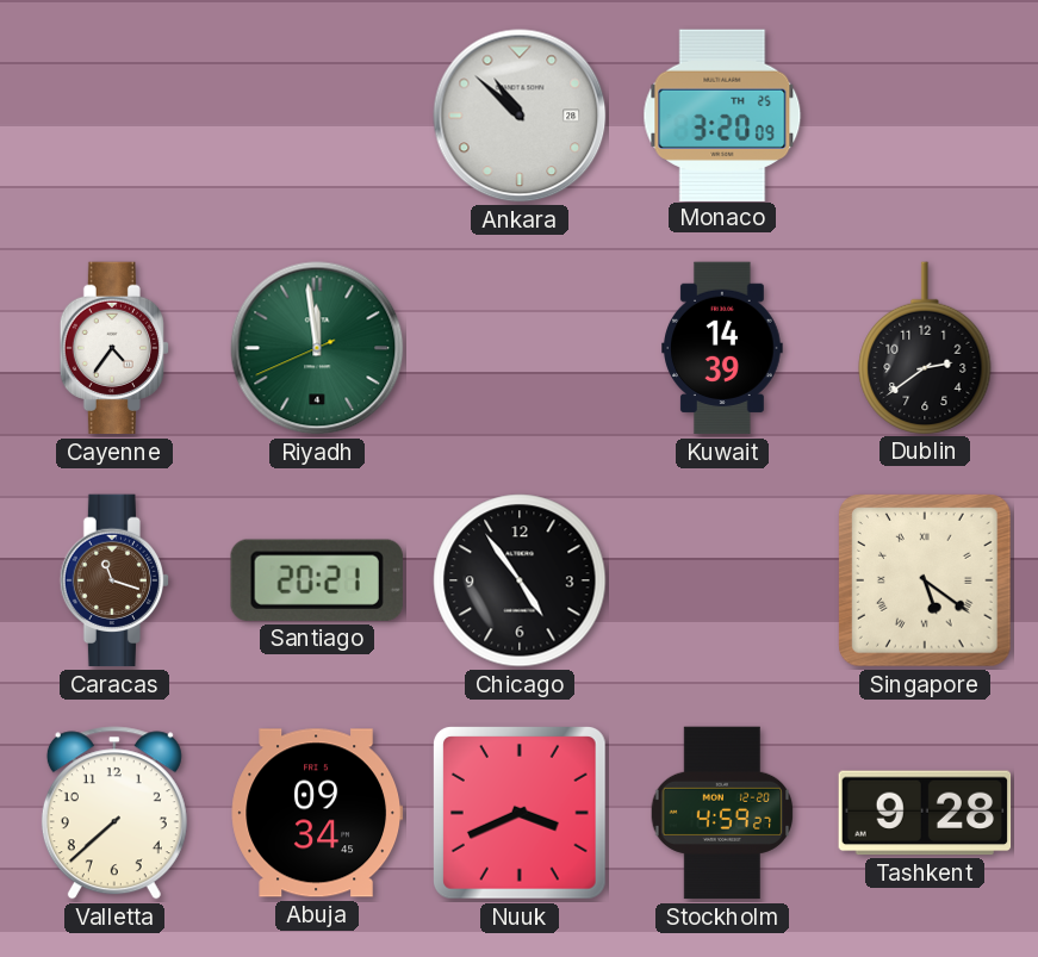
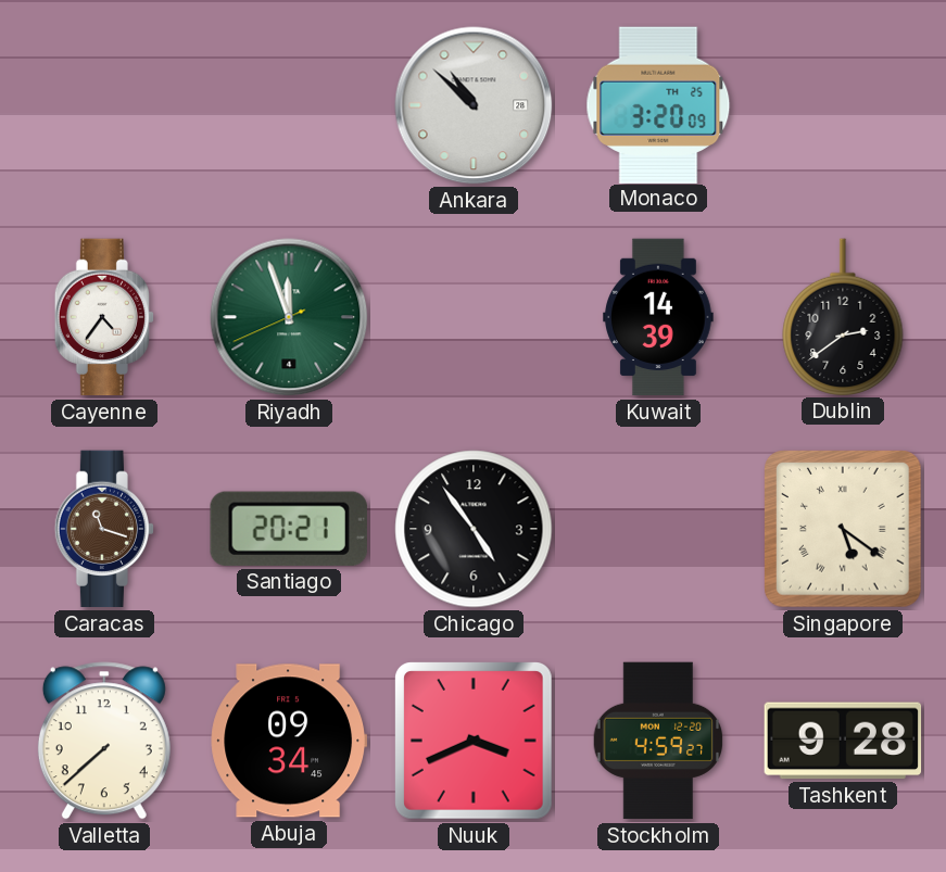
Riyadh: 11:58 -> 11:56
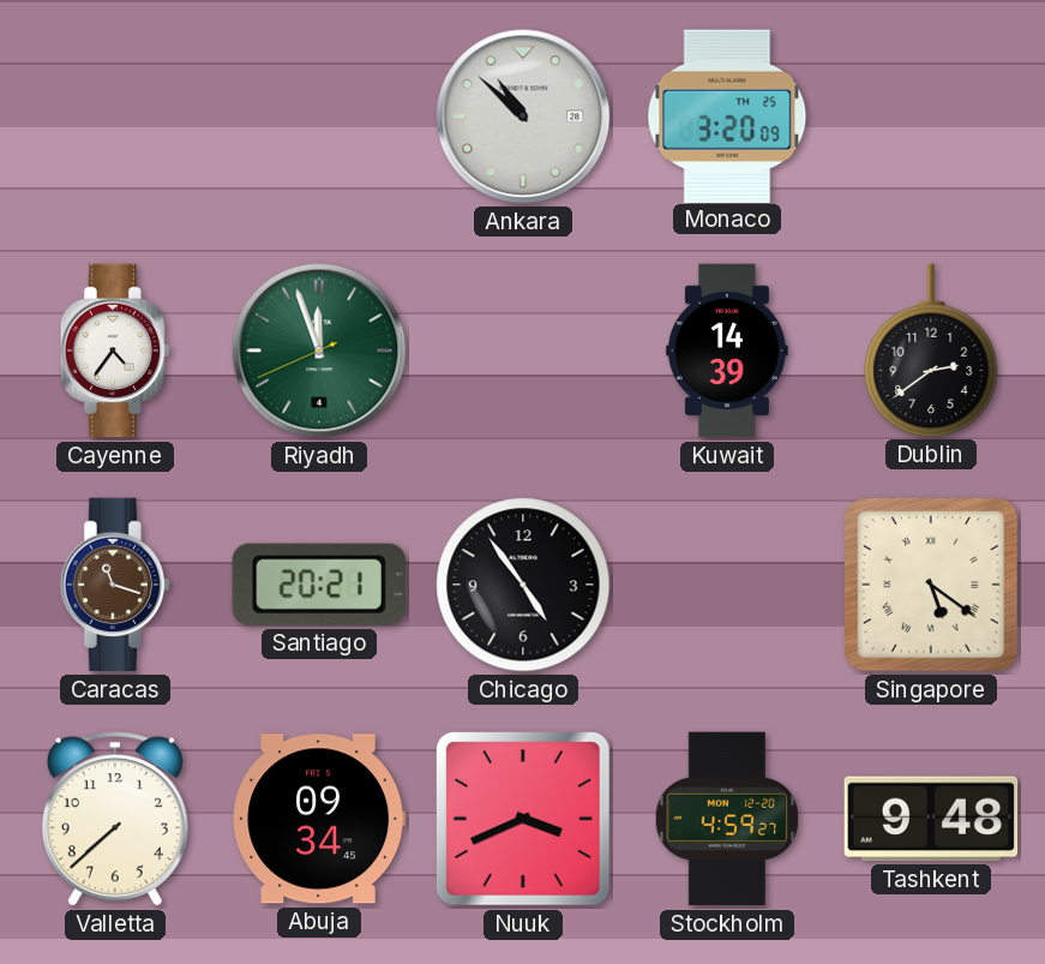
Tashkent: 9:28 -> 9:48
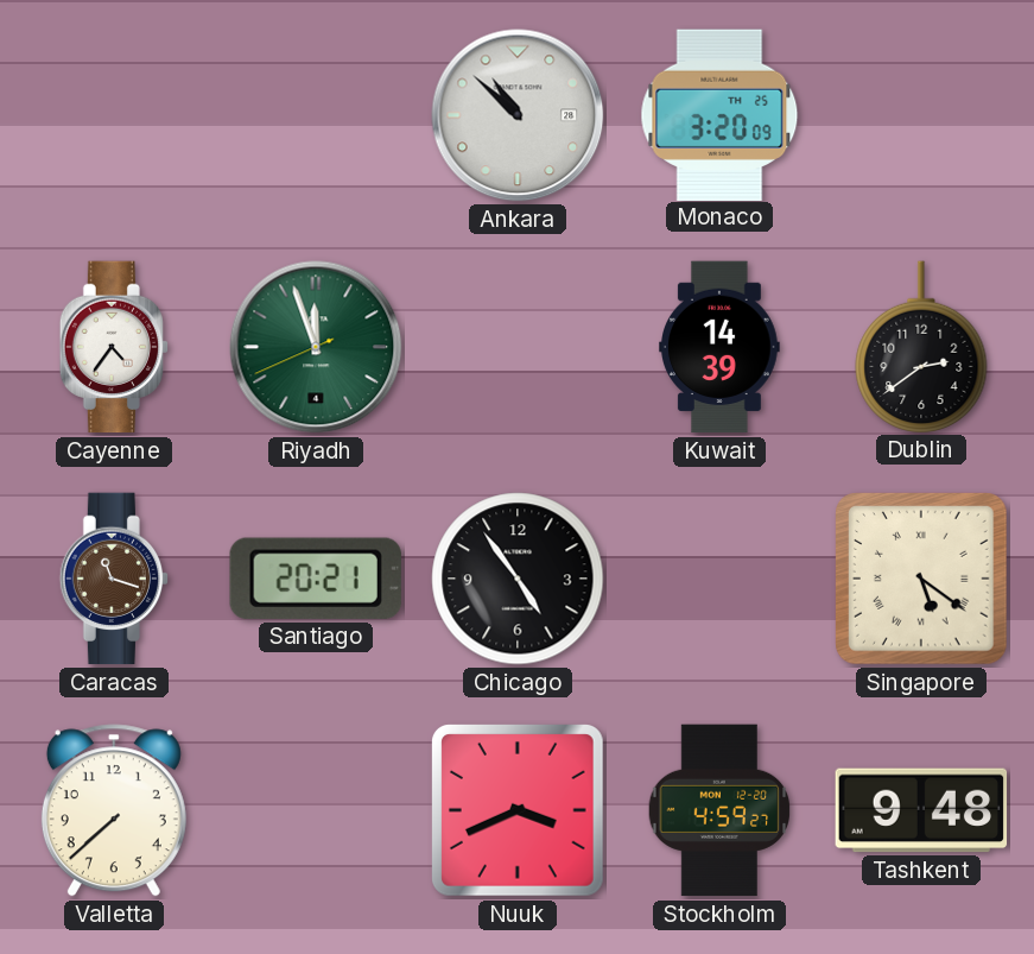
Abuja: 09:34 -> none
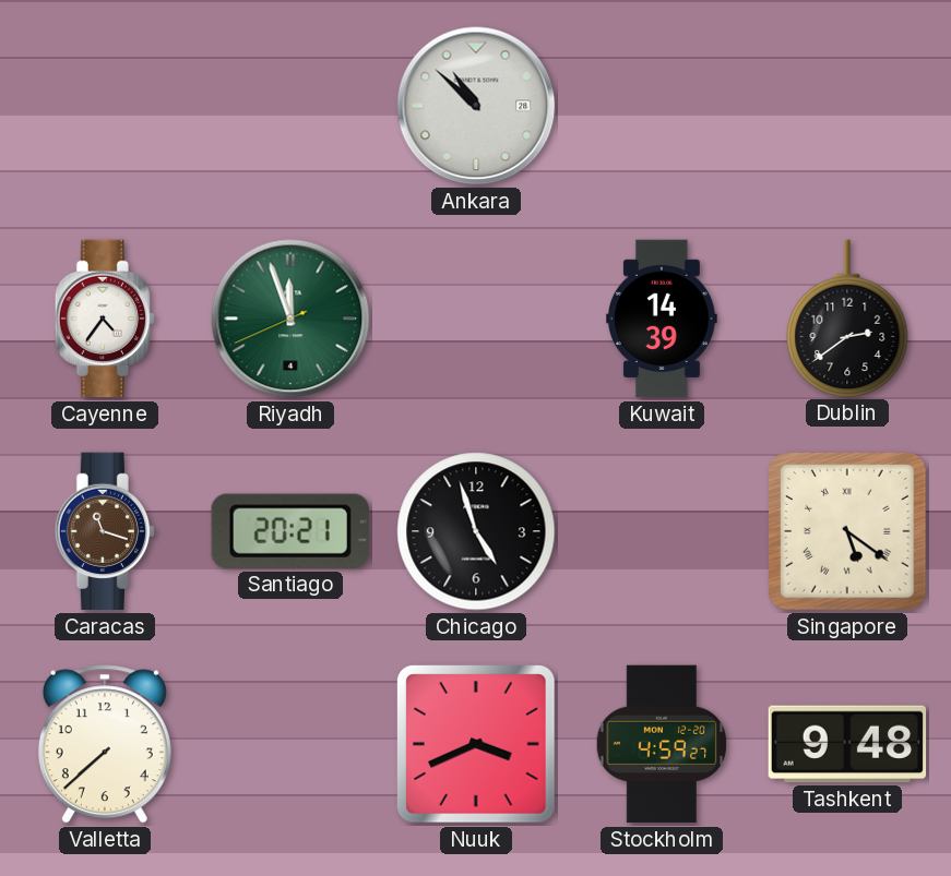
Monaco: 3:20 -> none
Chicago: 4:54 -> 4:57
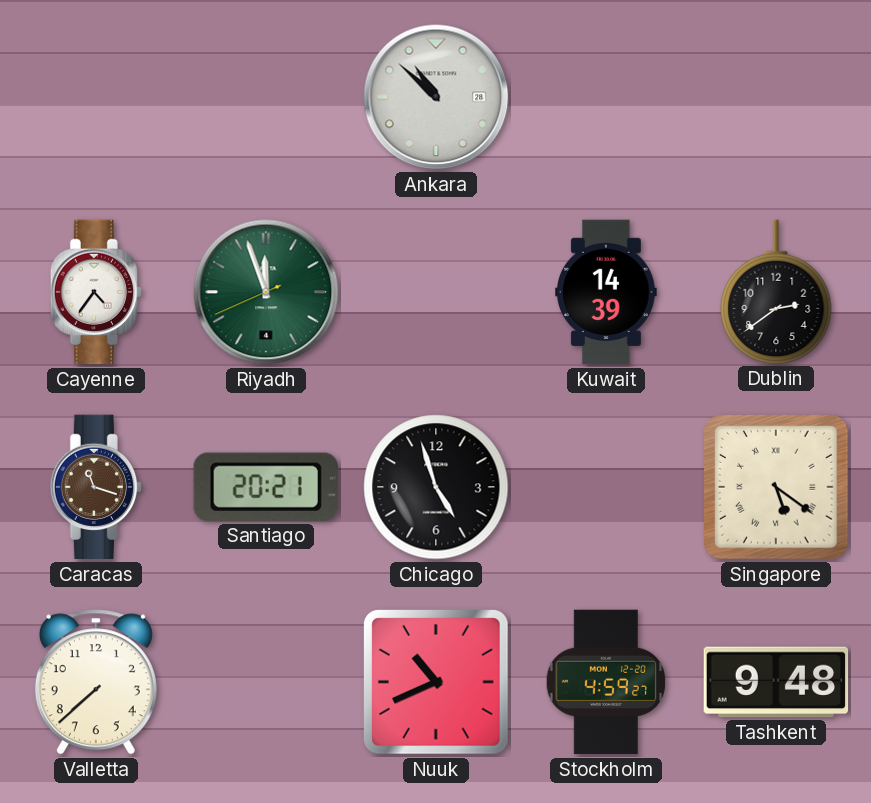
Nuuk: 3:41 -> 10:41
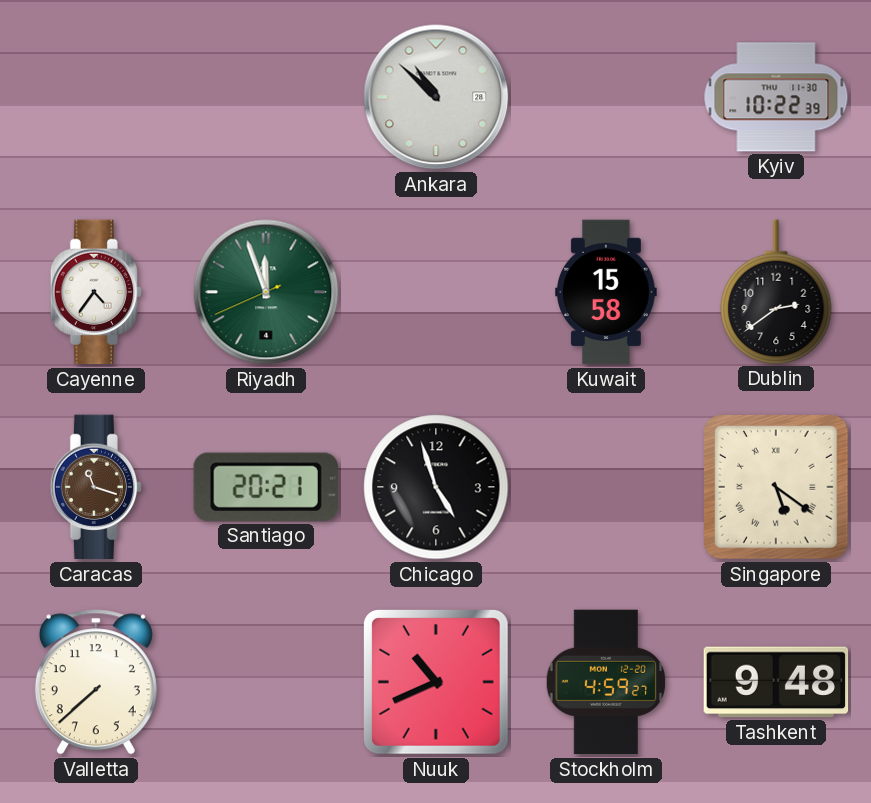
Kyiv: none -> 10:22
Kuwait: 14:39 -> 15:58
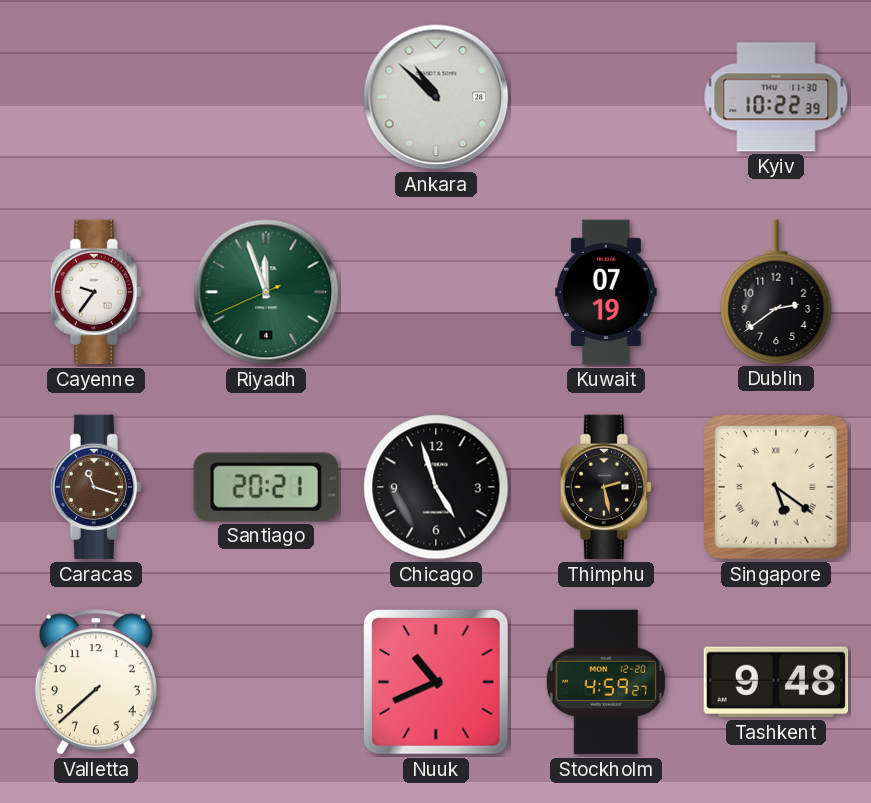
Cayenne: 4:36 -> 9:36
Kuwait: 15:58 -> 07:19
Thimphu: none -> 2:28
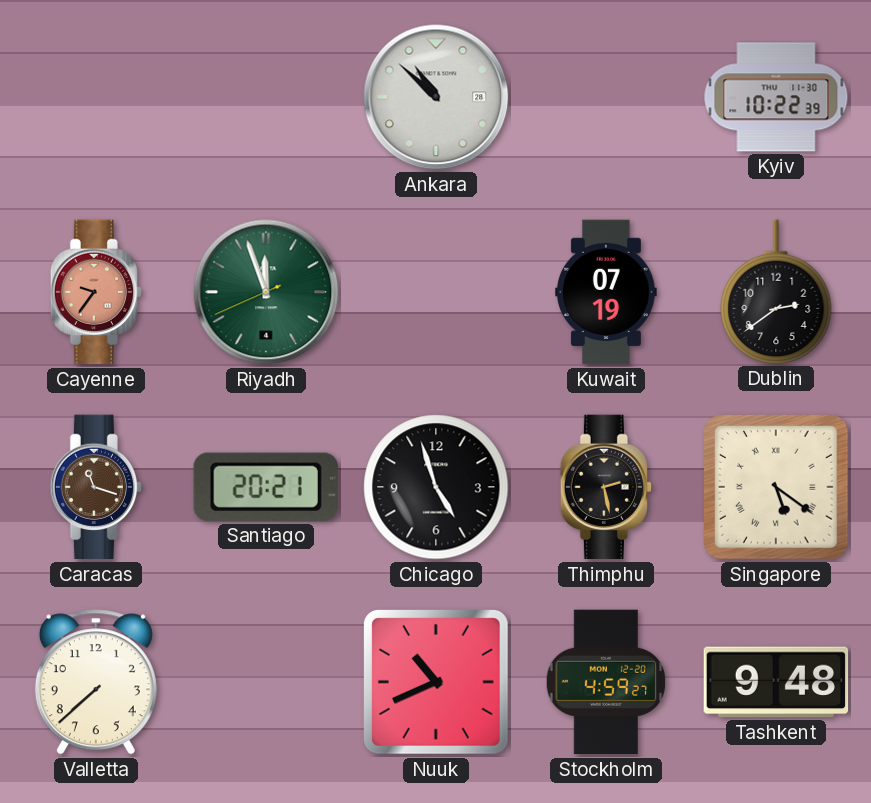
Cayenne dial: white -> salmon
